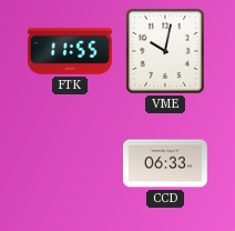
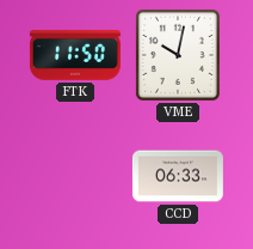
FTK: 11:55 -> 11:50
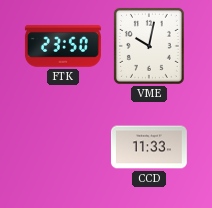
FTK: 11:50 -> 23:50
CCD: 06:33 -> 11:33
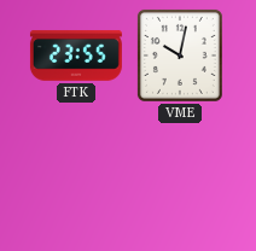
FTK: 23:50 -> 23:55
CCD: 11:33 -> none
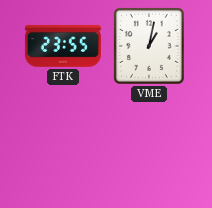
VME: 10:02 -> 1:02
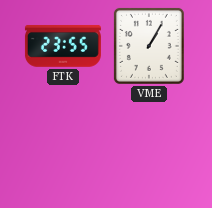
VME: 1:02 -> 1:05
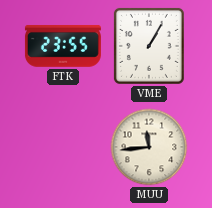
MUU: none -> 11:44
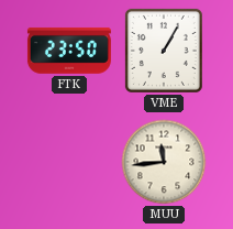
FTK: 23:55 -> 23:50
